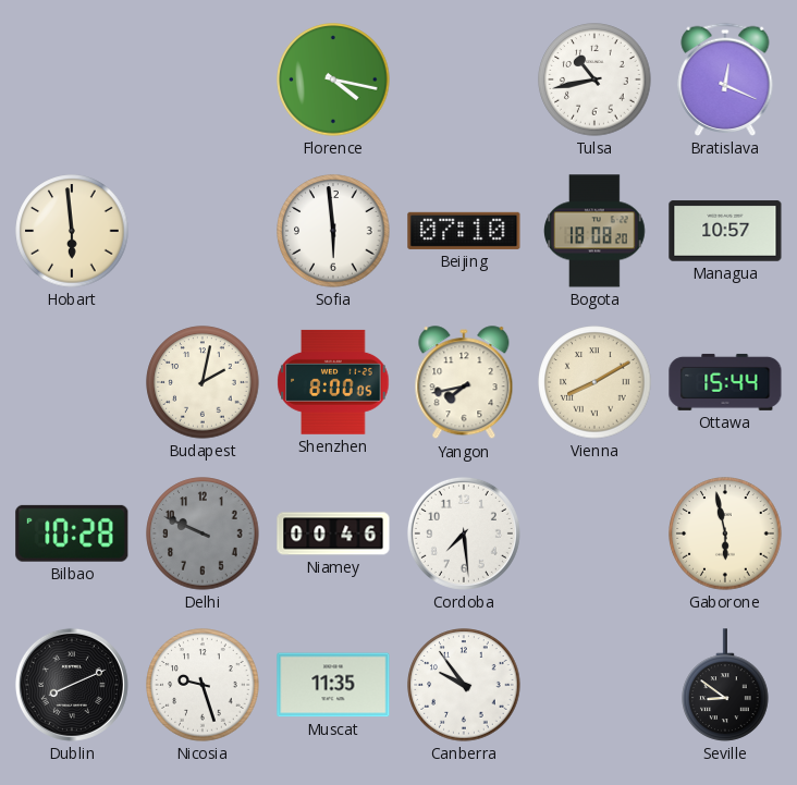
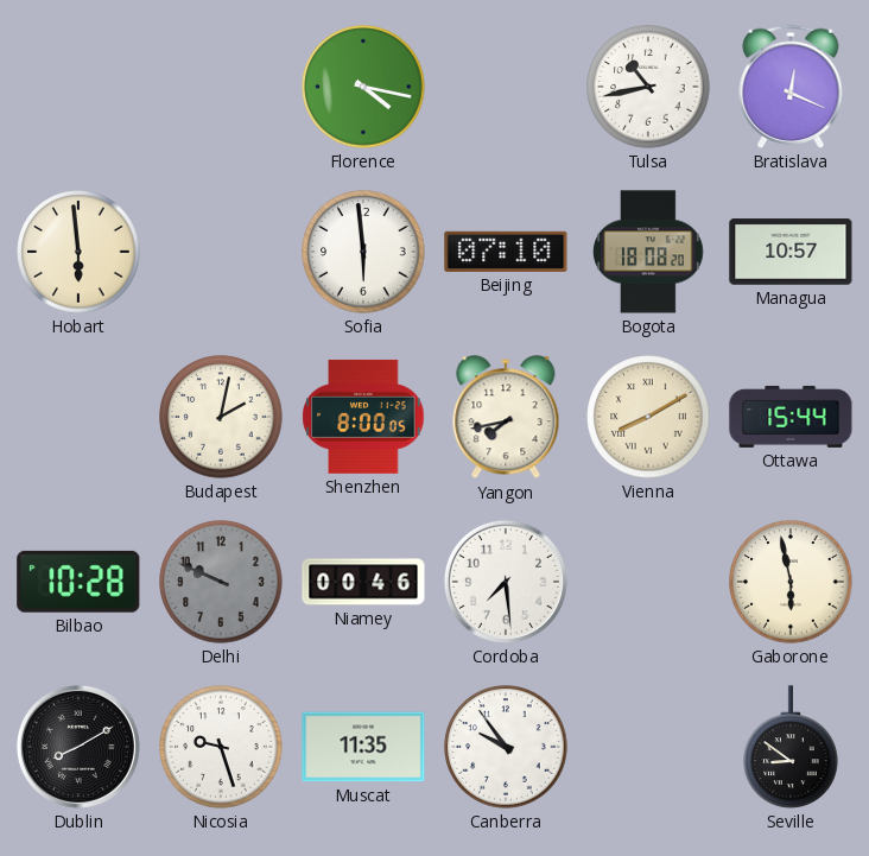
Dublin: 8:11 -> 8:10
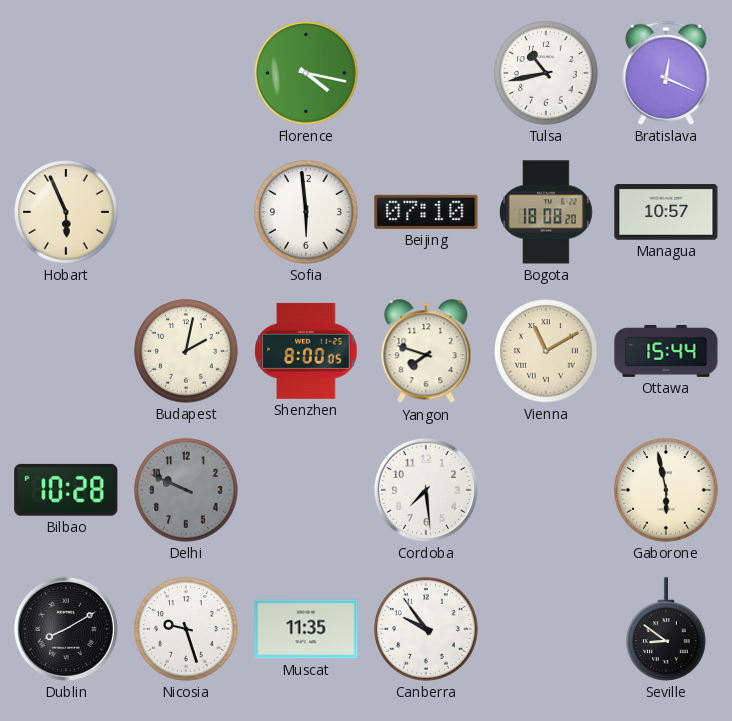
Hobart: 5:59 -> 5:56
Yangon: 7:43 -> 7:48
Vienna: 8:10 -> 11:10
Niamey: 00:46 -> none
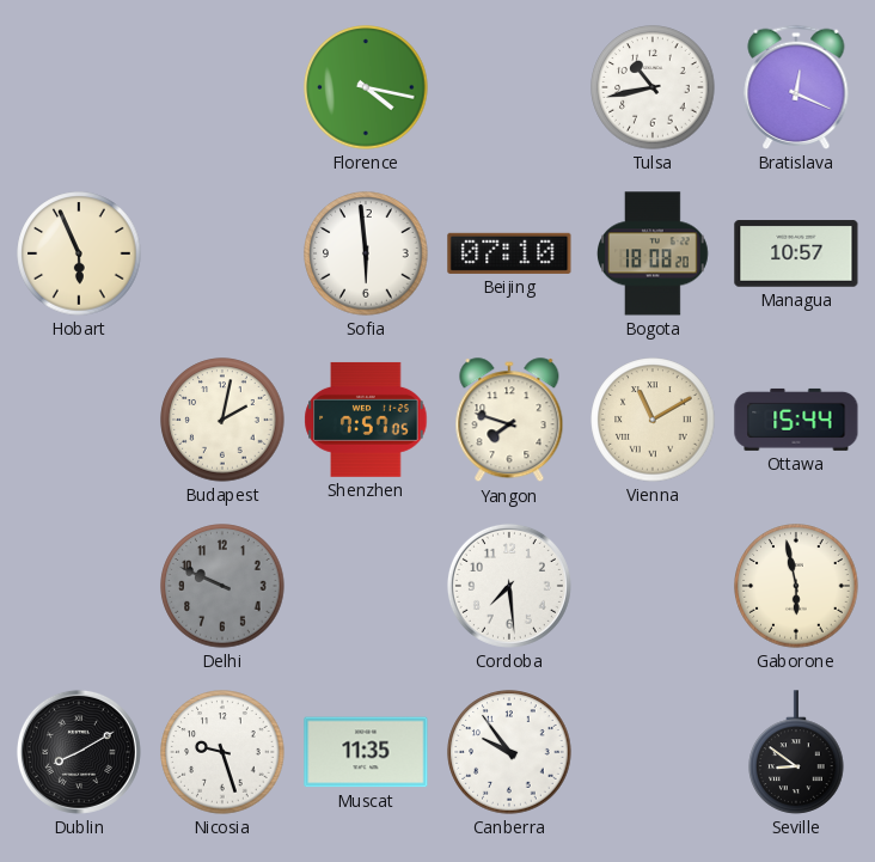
Shenzhen: 8:00 -> 7:57
Bilbao: 10:28 -> none
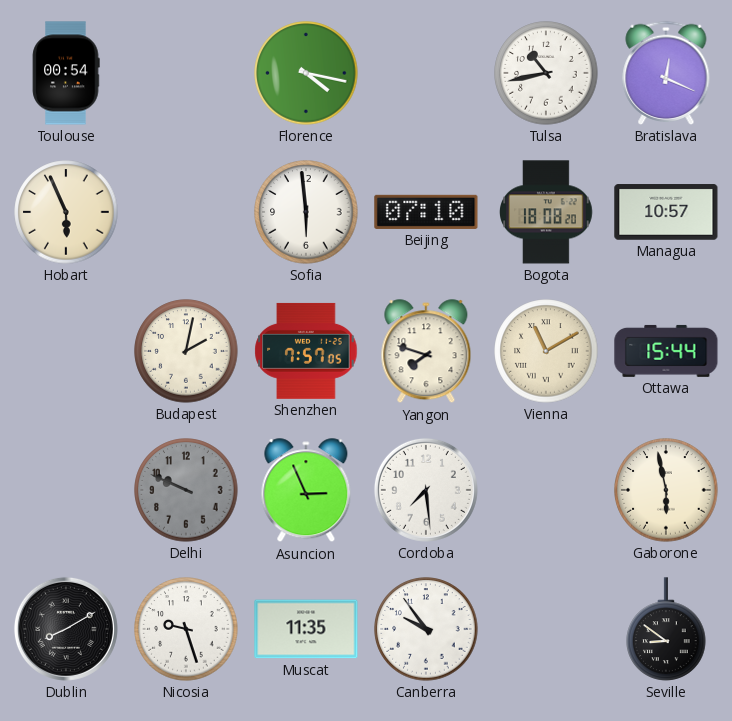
Toulouse: none -> 00:54
Asuncion: none -> 2:56
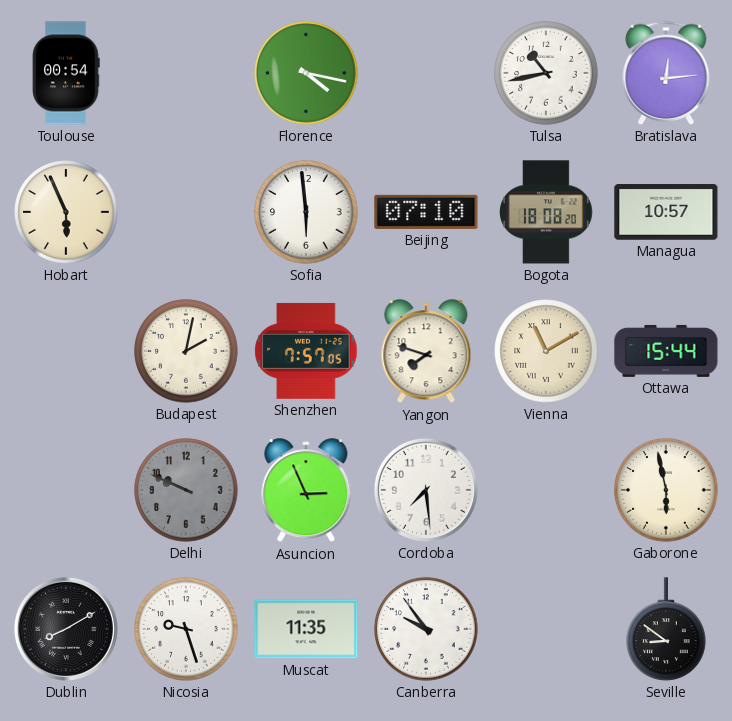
Bratislava: 12:19 -> 12:14
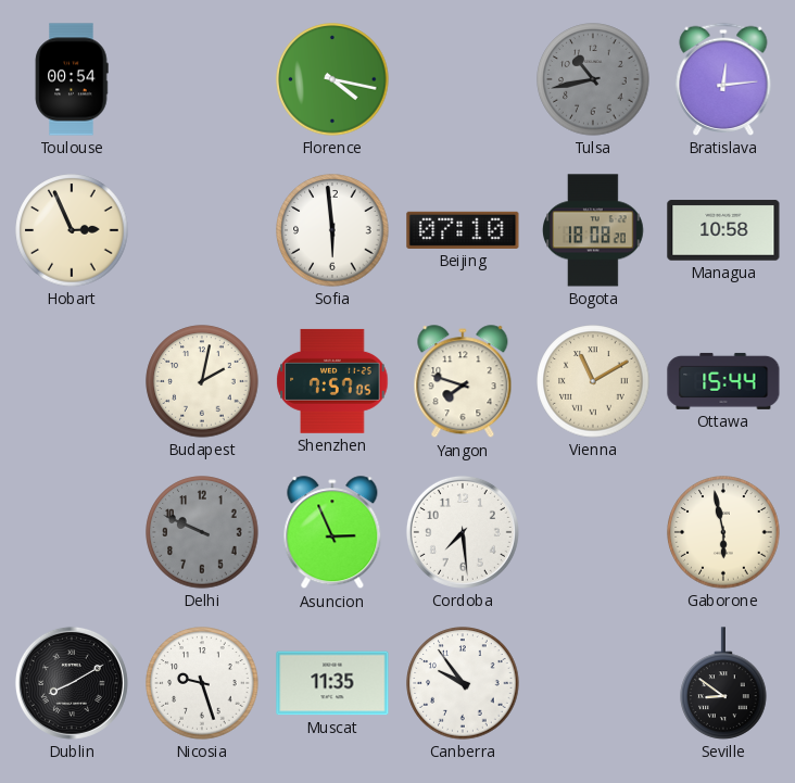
Tulsa dial: white -> grey
Hobart: 5:56 -> 2:56
Managua: 10:57 -> 10:58
